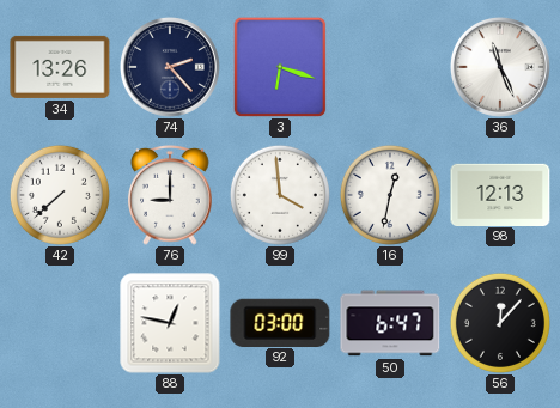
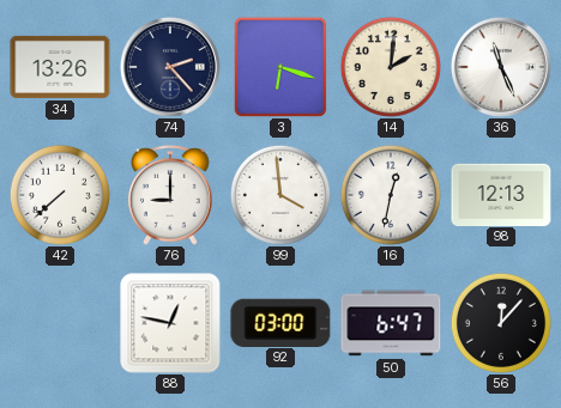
14: none -> 2:01
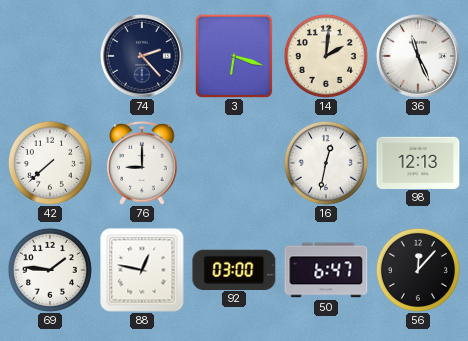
34: 13:26 -> none
99: 3:59 -> none
69: none -> 1:46
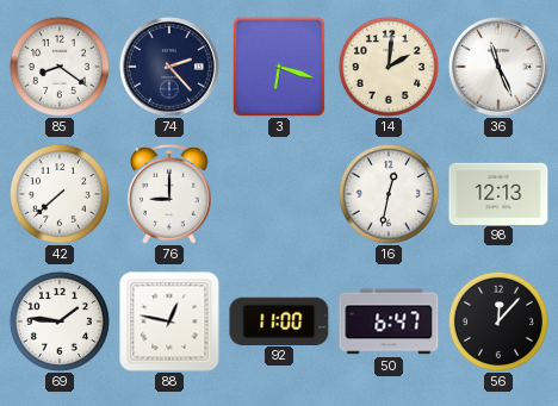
85: none -> 8:21
92: 03:00 -> 11:00
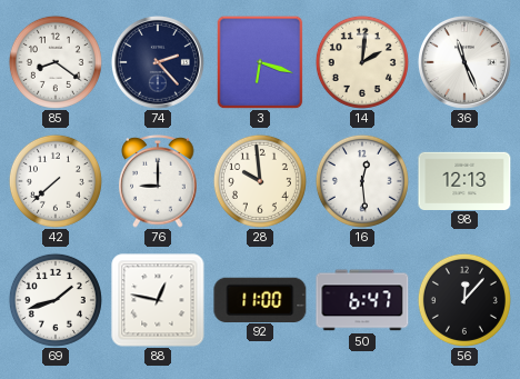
28: none -> 9:59
16: 12:32 -> 12:29
69: 1:46 -> 1:42
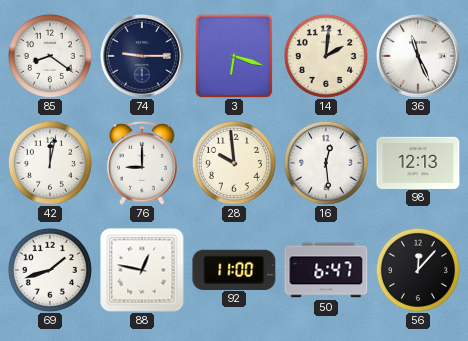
74: 2:23 -> 9:15
42: 7:38 -> 12:02
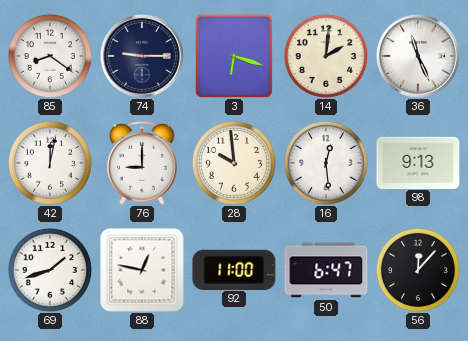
98: 12:13 -> 9:13
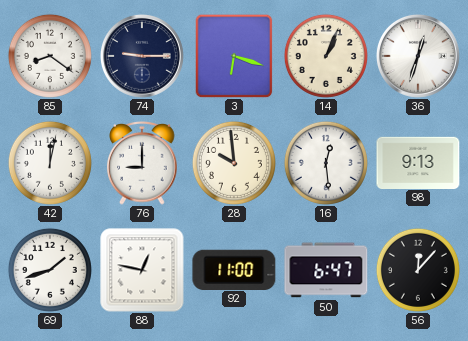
14: 2:01 -> 1:04
36: 11:26 -> 12:33
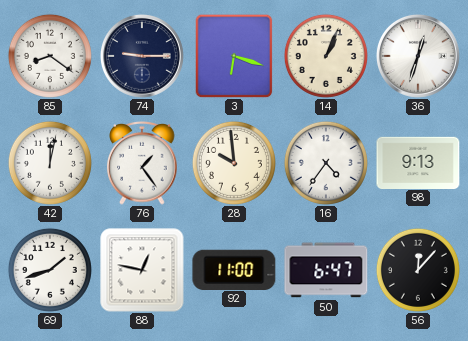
76: 9:00 -> 1:24
16: 12:29 -> 4:36
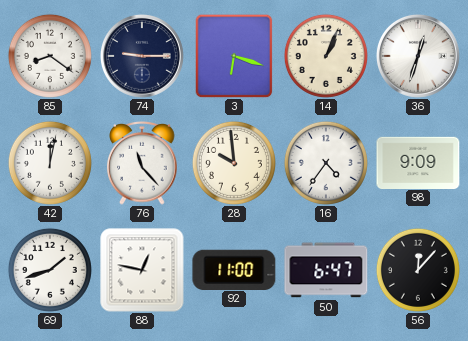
76: 1:24 -> 11:23
98: 9:13 -> 9:09
